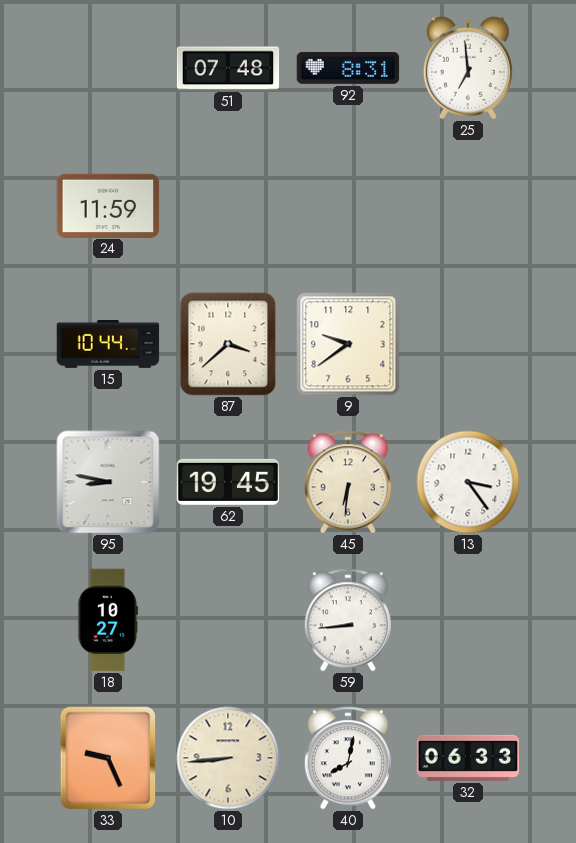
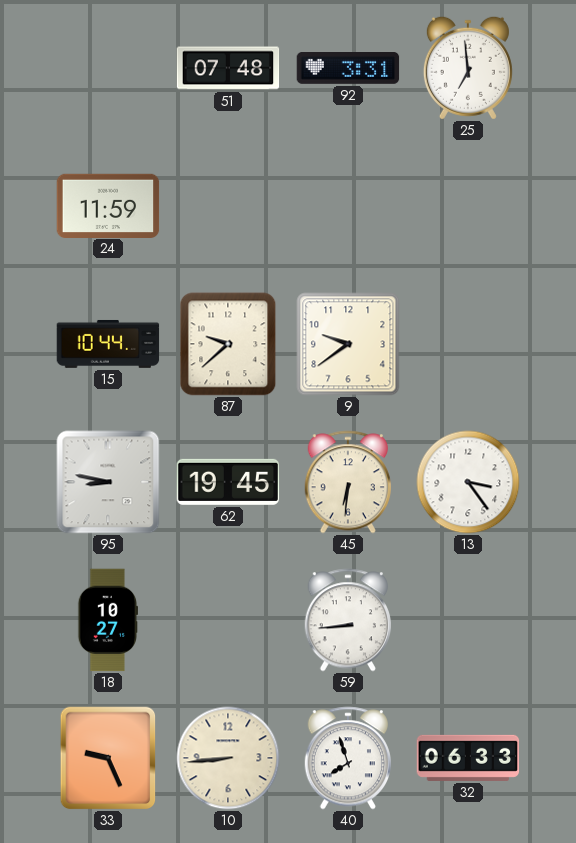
92: 8:31 -> 3:31
87: 3:38 -> 9:38
40: 8:02 -> 7:57
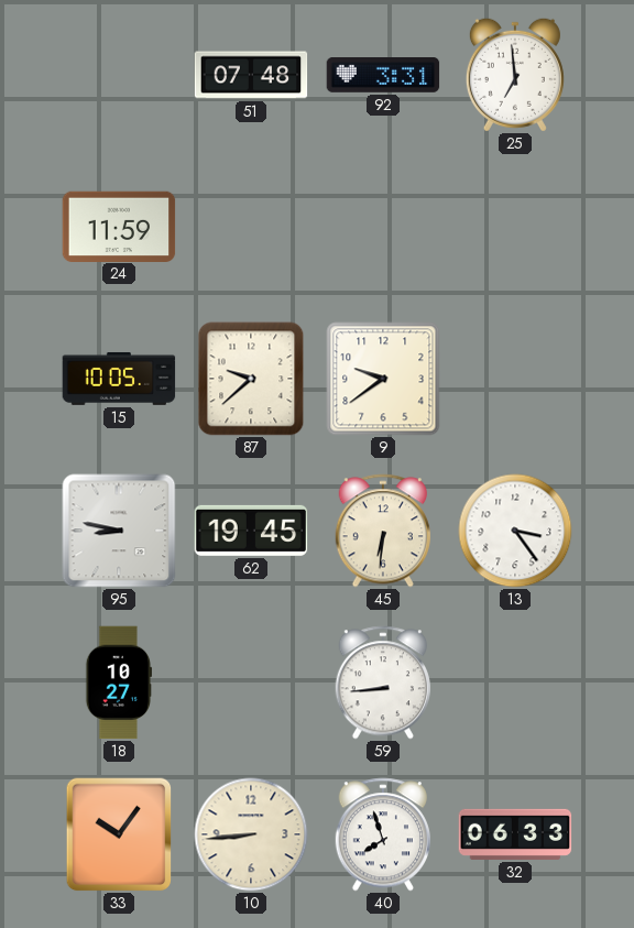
15: 10:44 -> 10:05
33: 9:26 -> 10:06
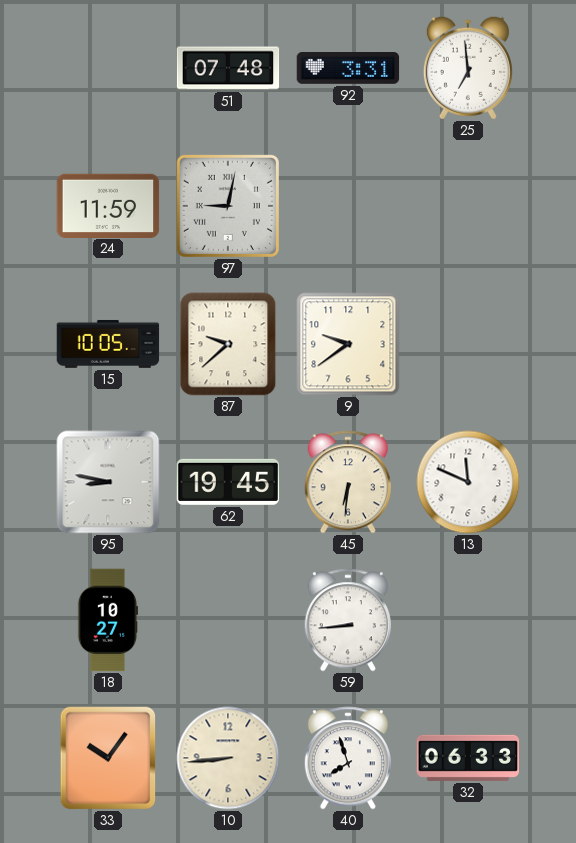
97: none -> 9:02
13: 3:24 -> 11:49
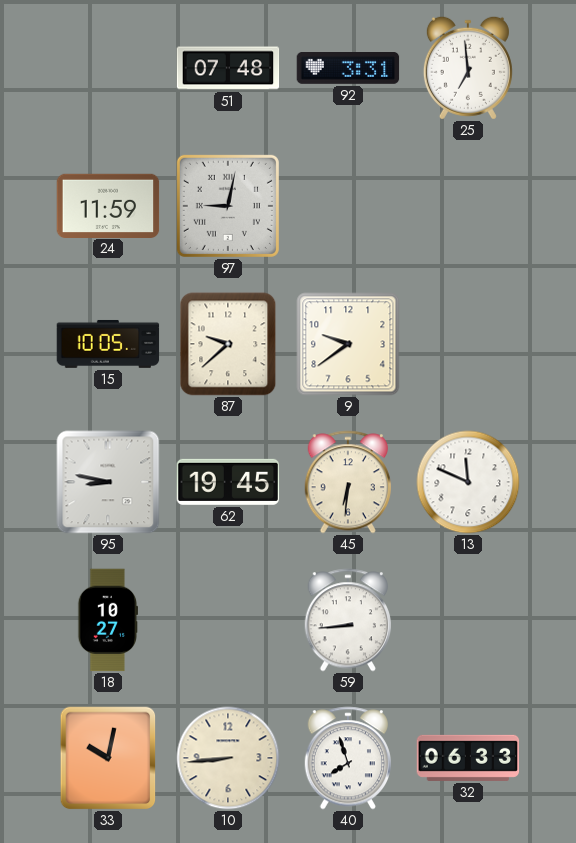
33: 10:06 -> 10:02
